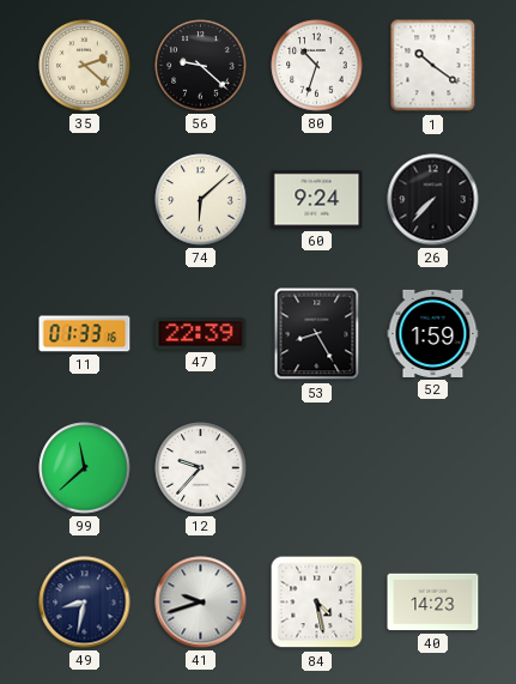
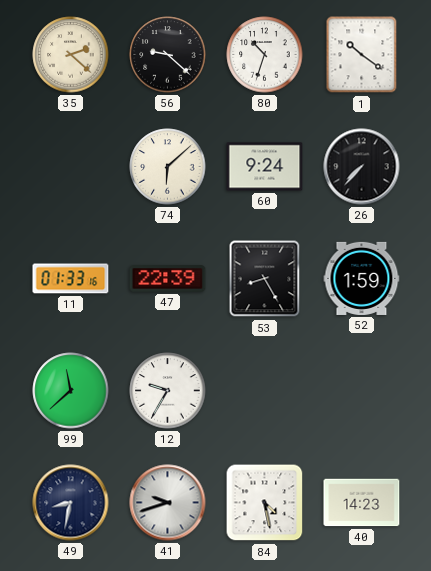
12: 9:37 -> 9:35
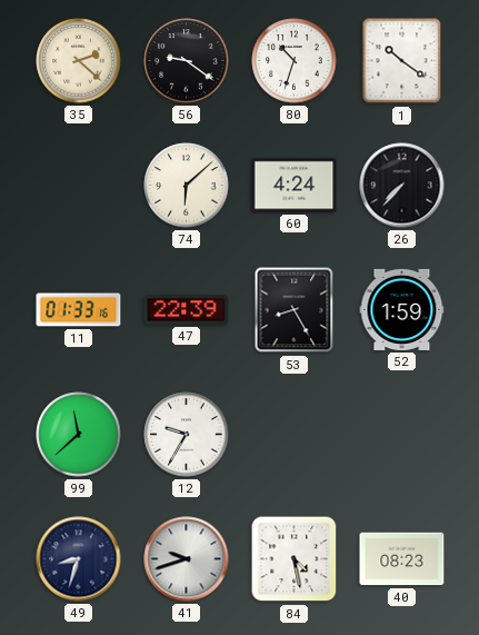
56: 9:22 -> 9:21
60: 9:24 -> 4:24
49: 8:32 -> 8:33
40: 14:23 -> 08:23
